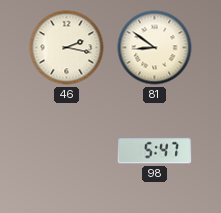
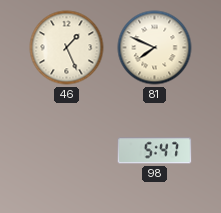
46: 2:17 -> 1:26
81: 8:51 -> 7:49
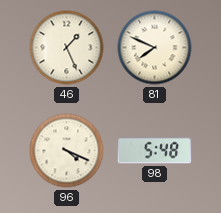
96: none -> 4:19
98: 5:47 -> 5:48
